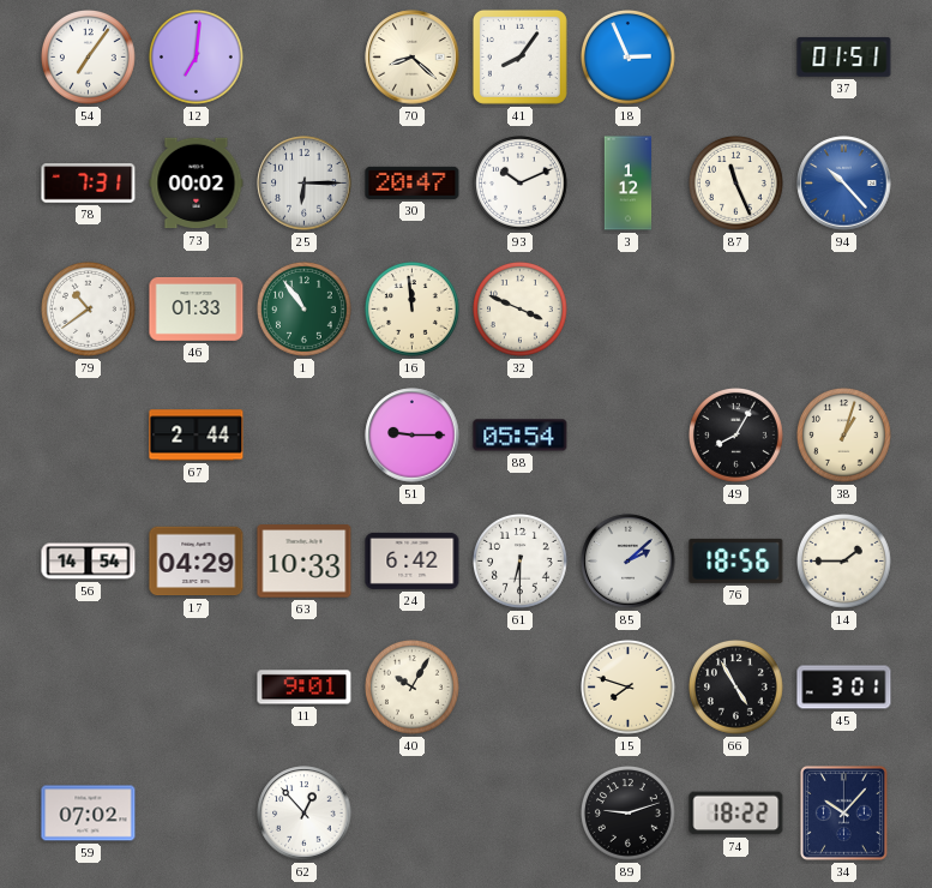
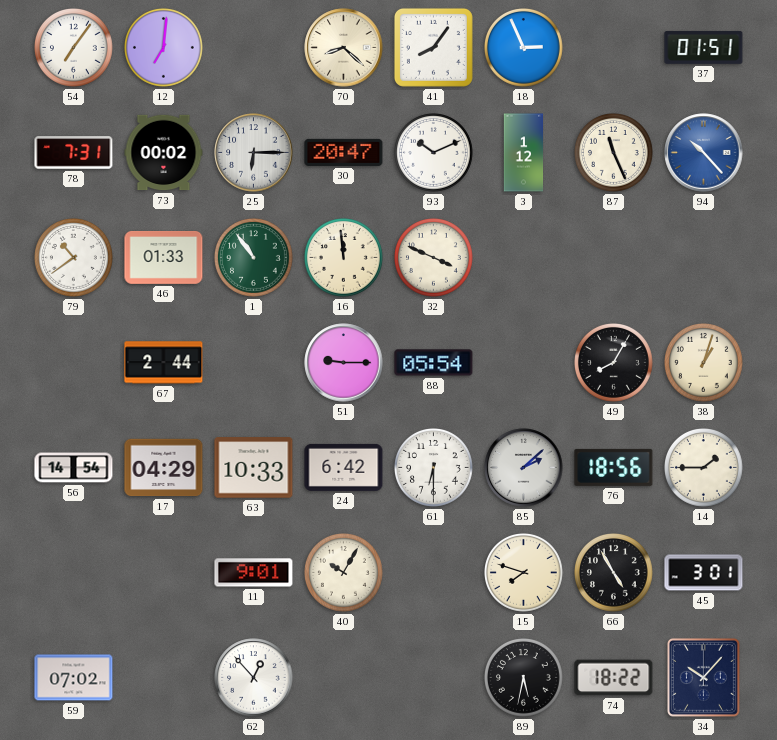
89: 9:12 -> 5:32
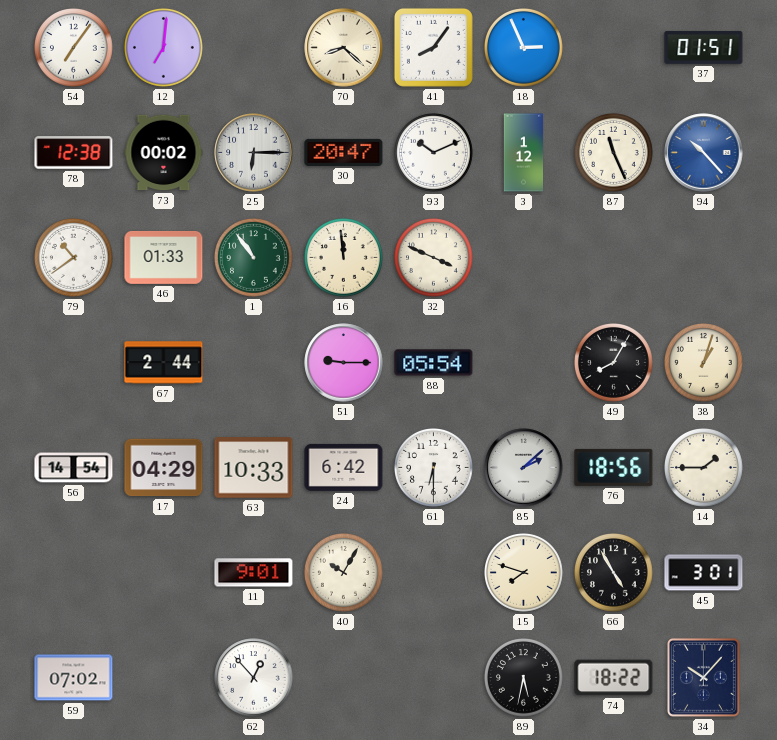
78: 7:31 -> 12:38
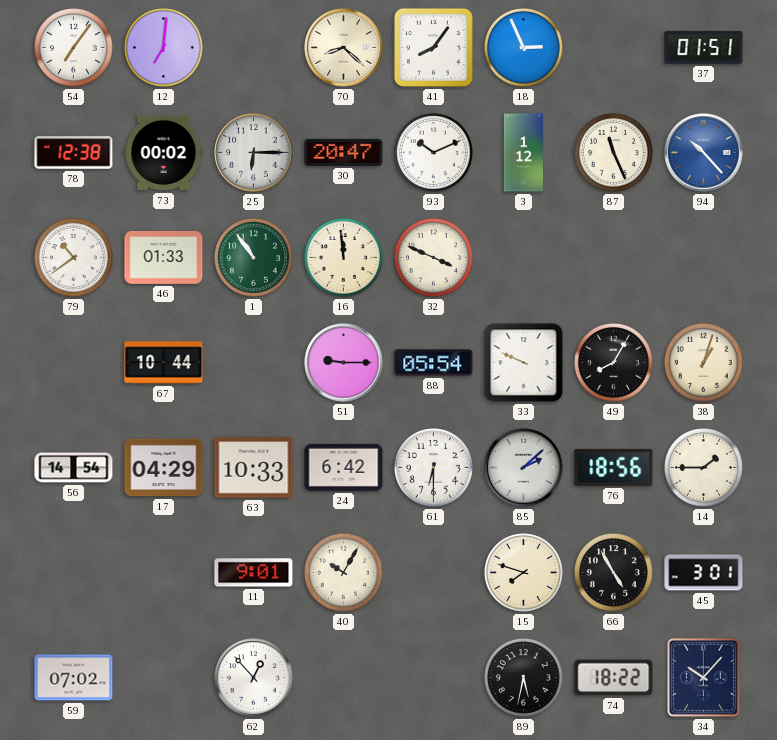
67: 2:44 -> 10:44
33: none -> 9:49
